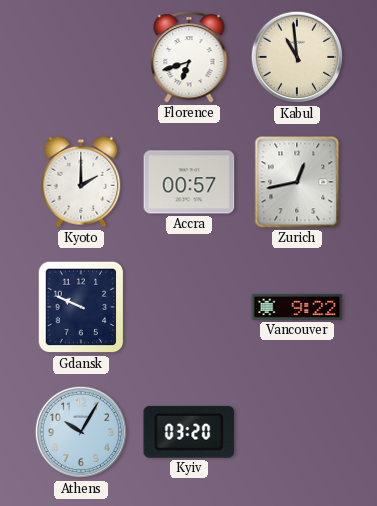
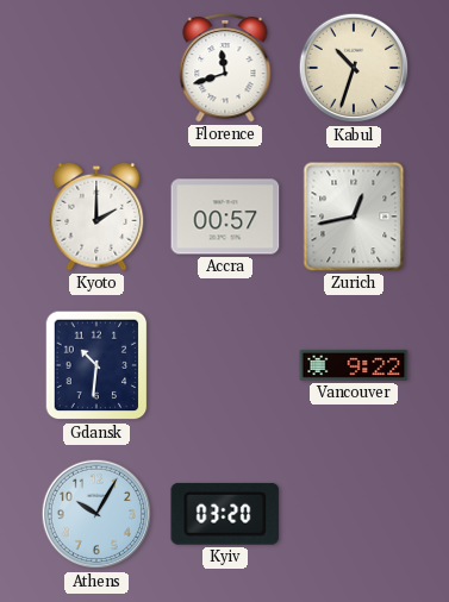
Florence: 6:42 -> 11:42
Kabul: 10:59 -> 10:33
Gdansk: 9:49 -> 10:31
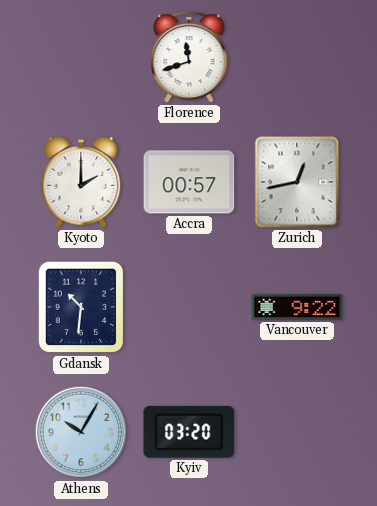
Kabul: 10:33 -> none
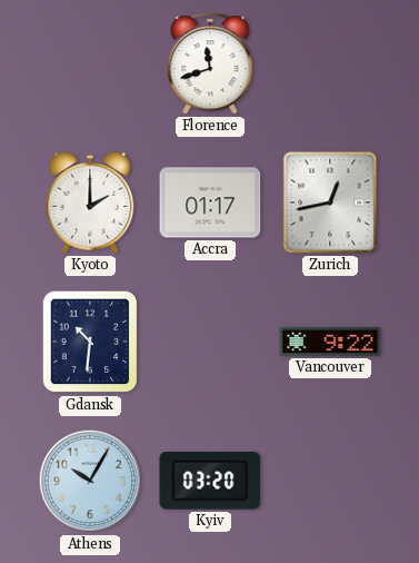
Accra: 00:57 -> 01:17
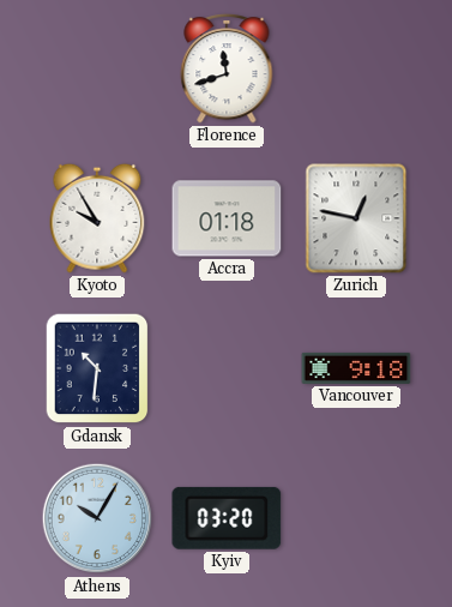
Kyoto: 2:00 -> 9:55
Accra: 01:17 -> 01:18
Zurich: 12:43 -> 12:47
Vancouver: 9:22 -> 9:18
